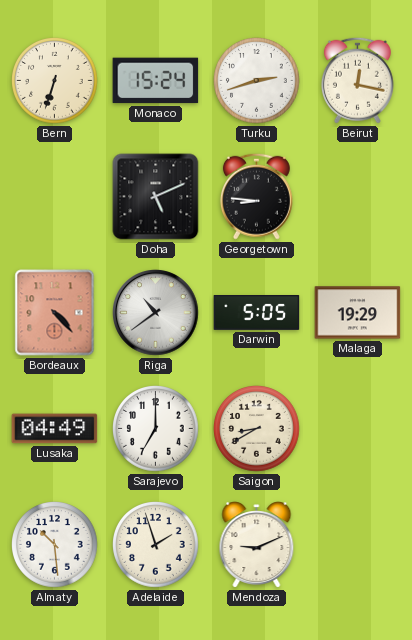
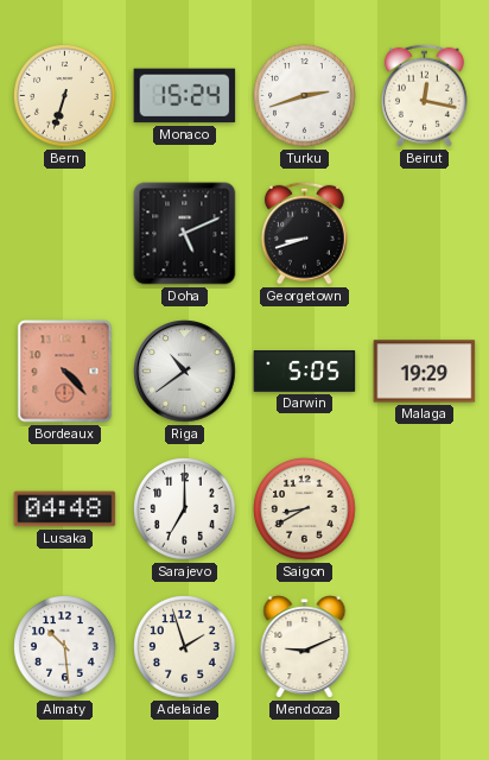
Georgetown: 8:46 -> 8:42
Lusaka: 04:49 -> 04:48
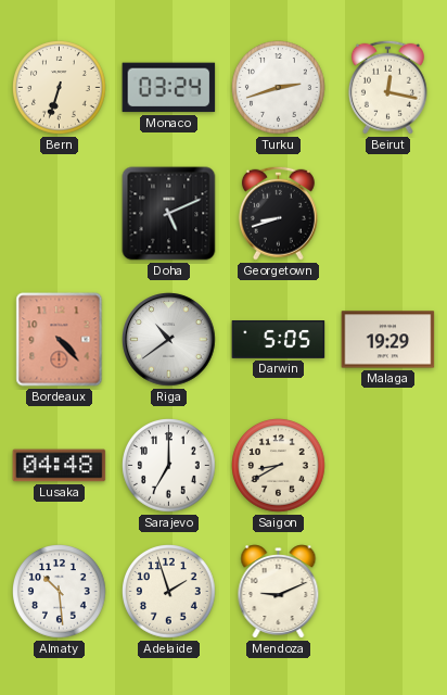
Monaco: 15:24 -> 03:24
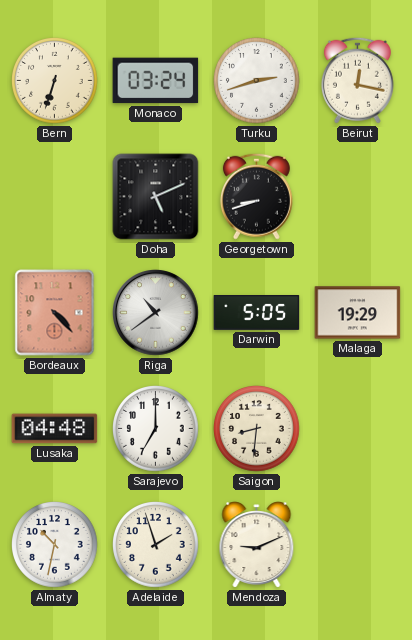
Saigon: 8:40 -> 8:31
Almaty: 10:29 -> 10:32
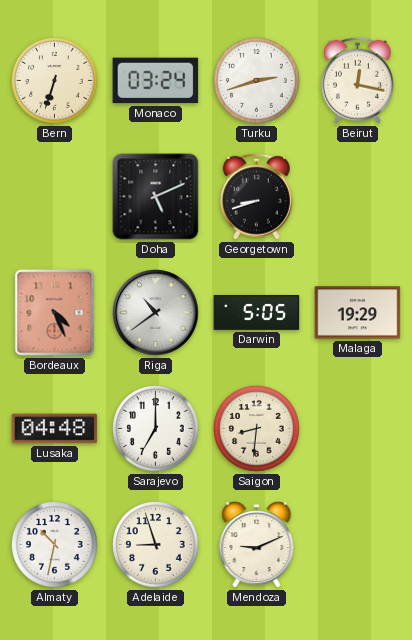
Bordeaux: 4:23 -> 4:26
Adelaide: 1:57 -> 8:57
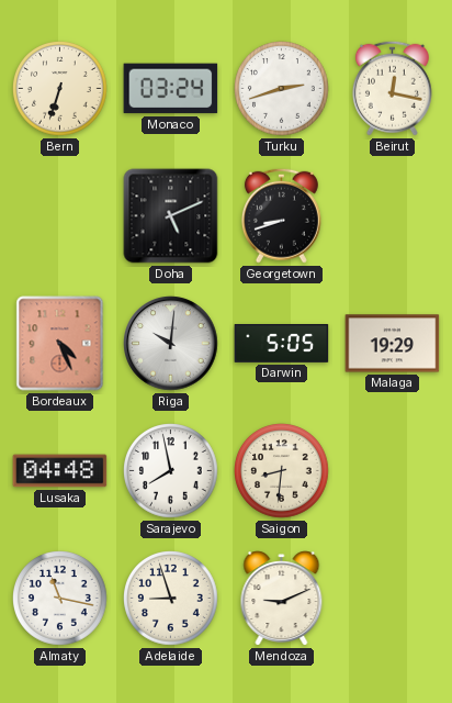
Riga: 10:39 -> 10:01
Sarajevo: 7:00 -> 7:58
Almaty: 10:32 -> 11:17
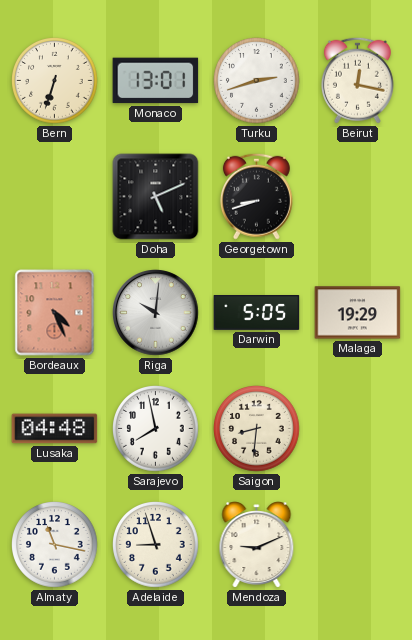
Monaco: 03:24 -> 13:01
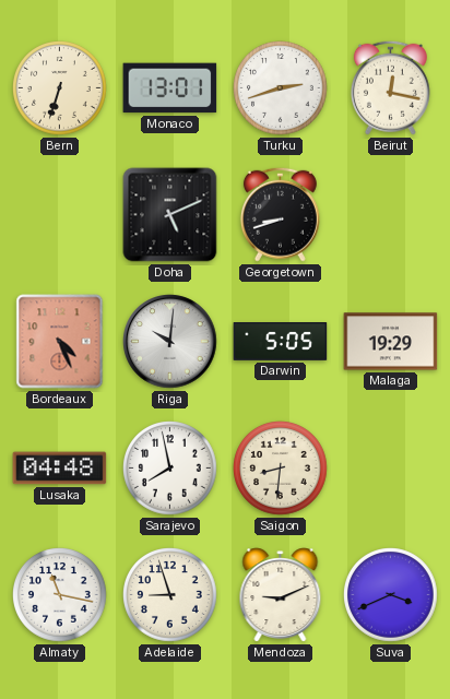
Suva: none -> 3:41
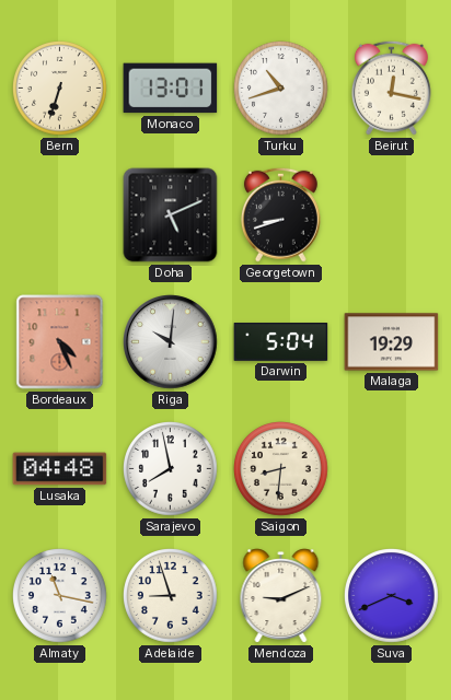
Turku: 2:42 -> 10:42
Darwin: 5:05 -> 5:04
